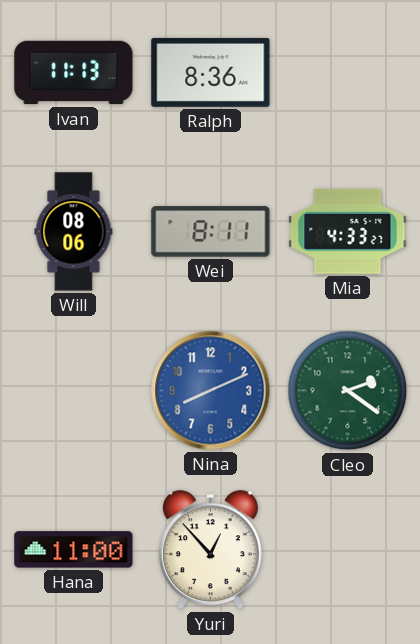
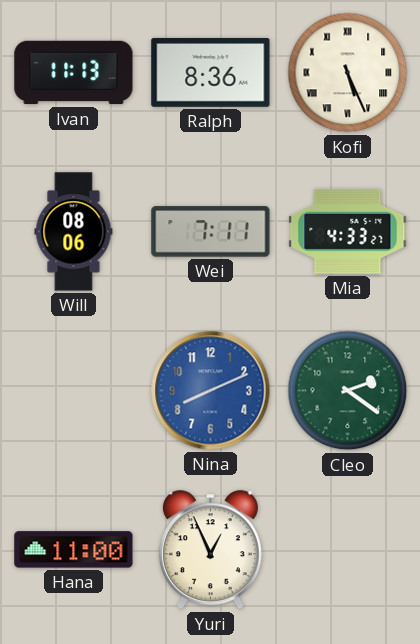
Kofi: none -> 5:26
Wei: 8:11 -> 7:11
Yuri: 12:53 -> 12:56
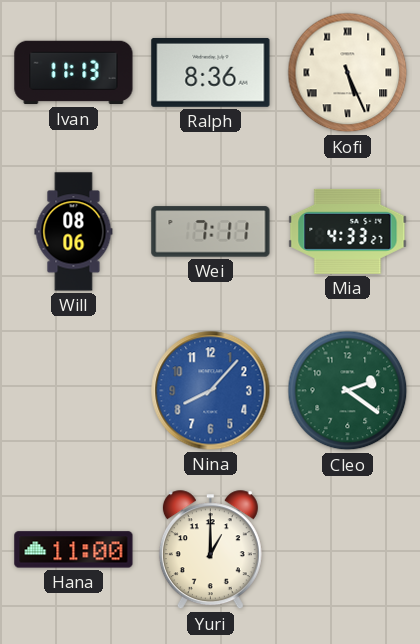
Nina: 8:11 -> 8:07
Yuri: 12:56 -> 1:00
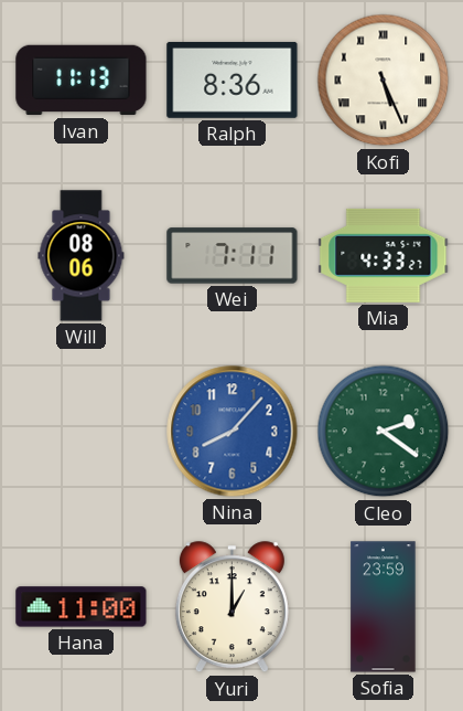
Sofia: none -> 23:59
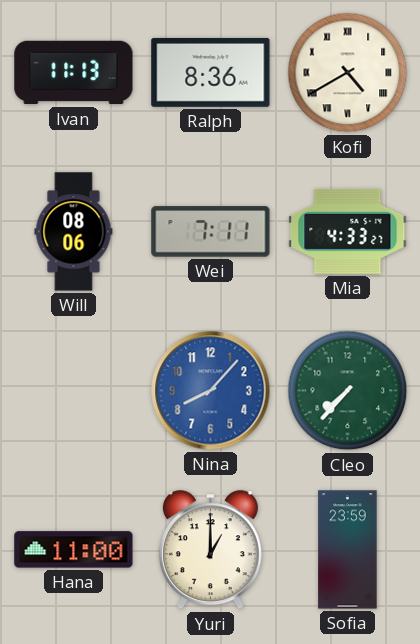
Kofi: 5:26 -> 4:40
Cleo: 2:21 -> 7:37
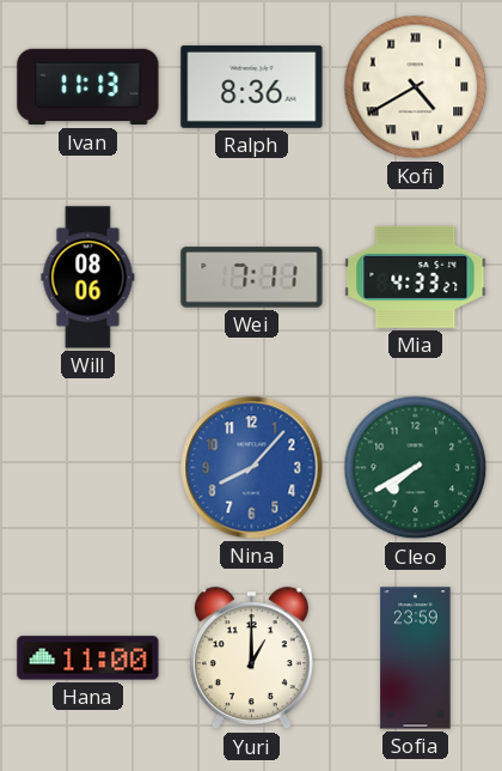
Cleo: 7:37 -> 7:40
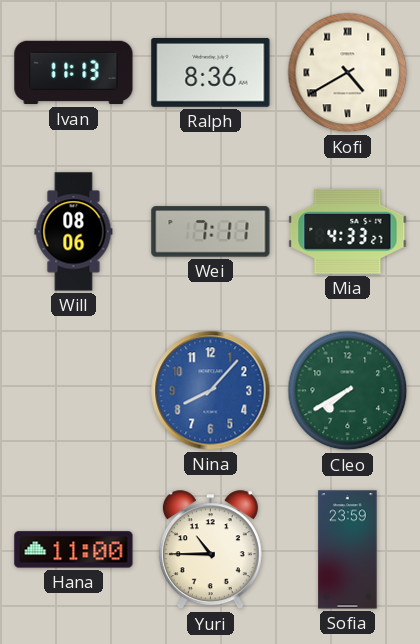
Yuri: 1:00 -> 10:45
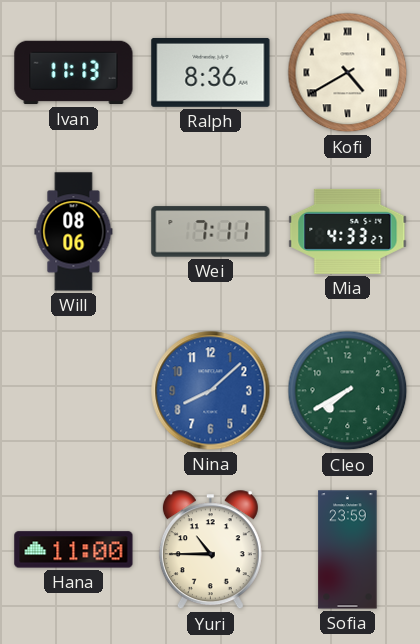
Nina: 8:07 -> 8:08
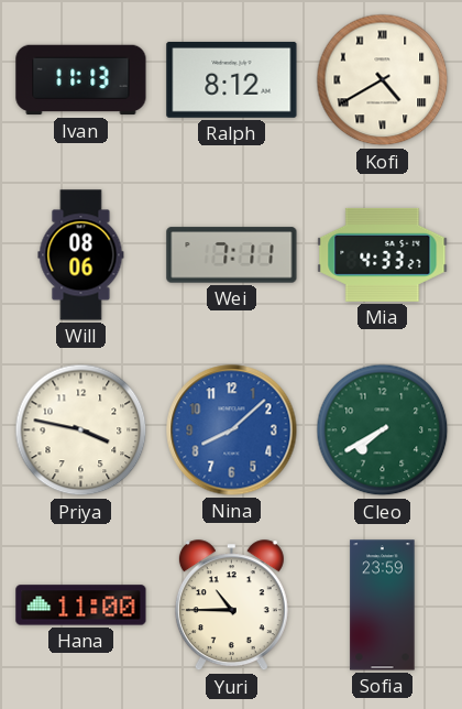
Ralph: 8:36 -> 8:12
Priya: none -> 3:47
